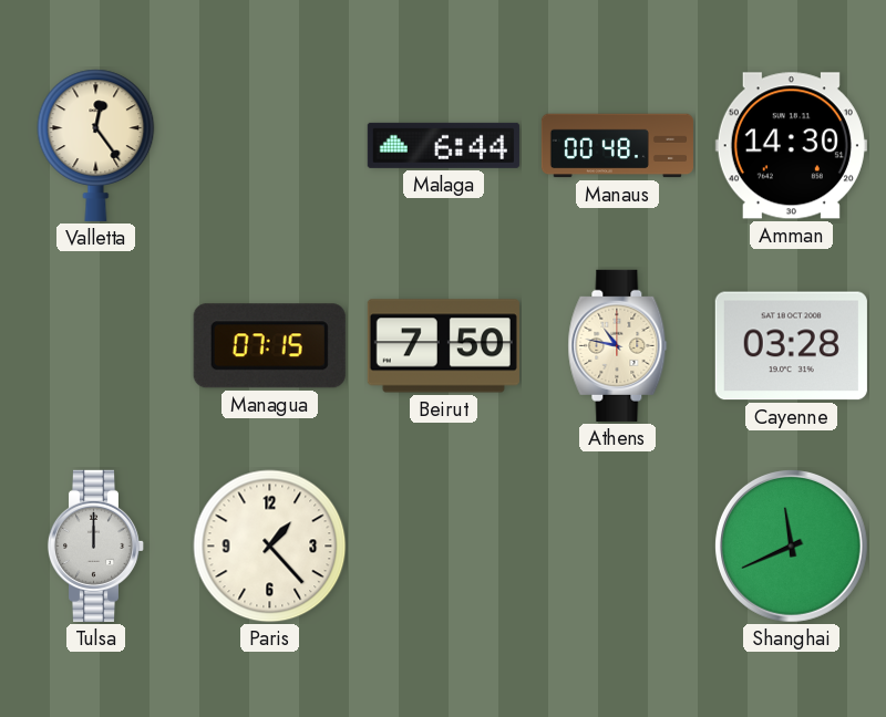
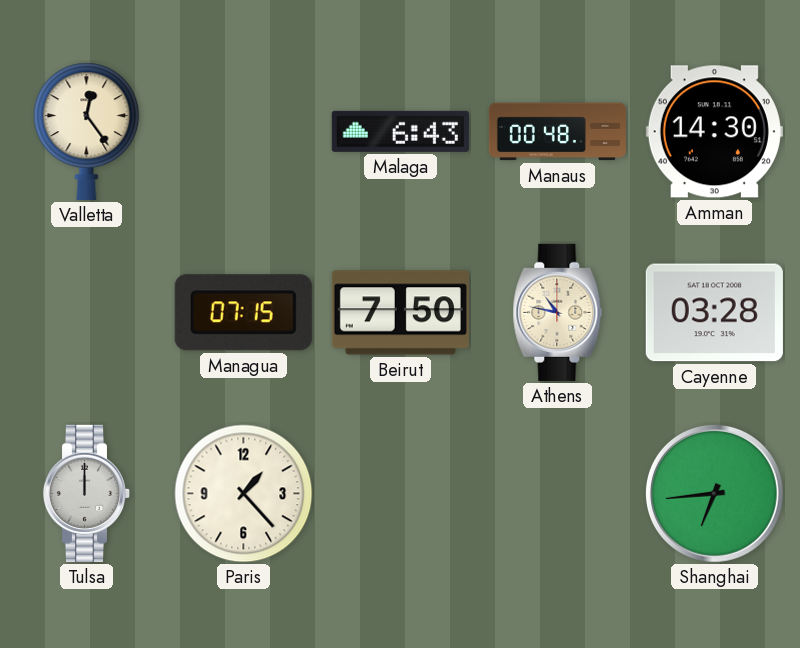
Malaga: 6:44 -> 6:43
Shanghai: 11:41 -> 6:44
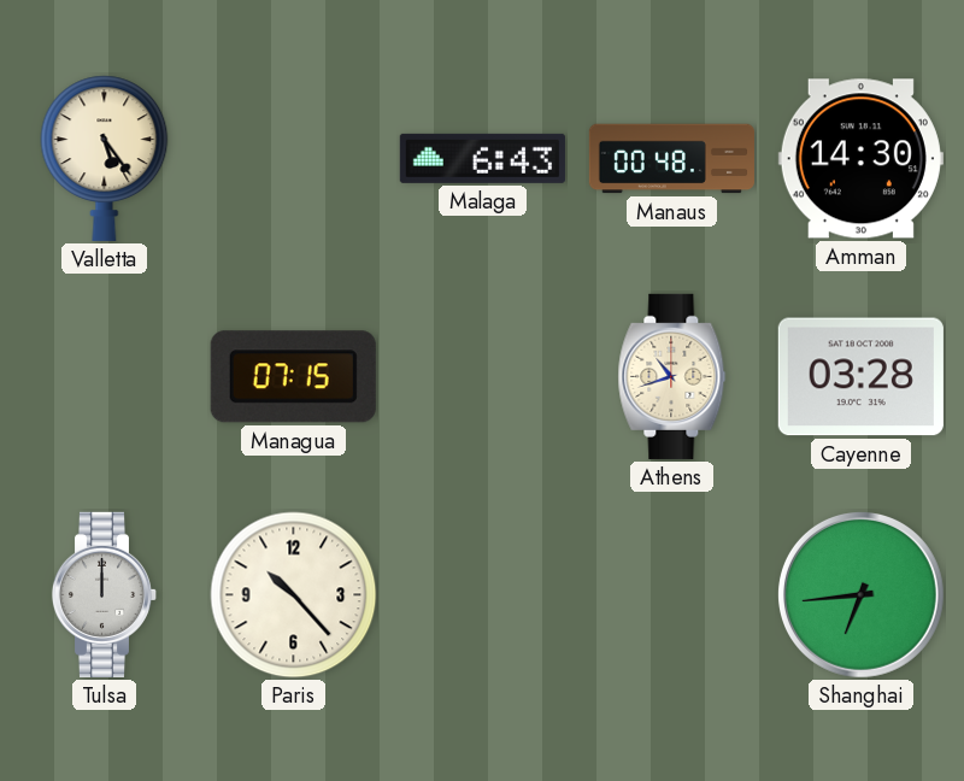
Valletta: 12:24 -> 5:24
Beirut: 7:50 -> none
Athens: 10:47 -> 10:42
Paris: 1:23 -> 10:23
